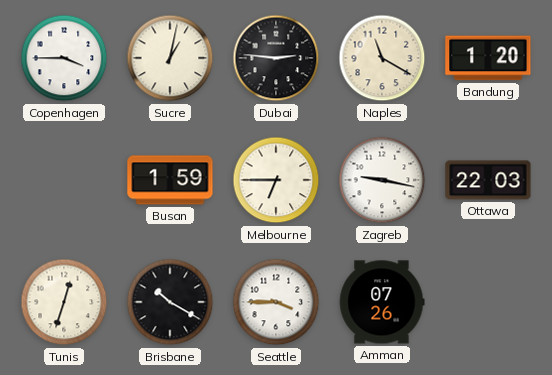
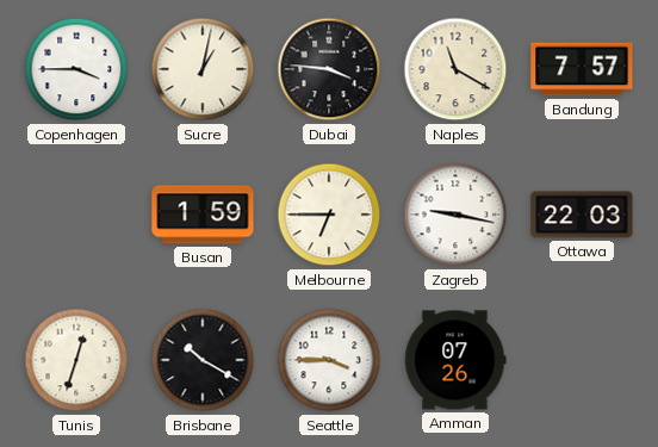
Dubai: 2:46 -> 3:46
Bandung: 1:20 -> 7:57
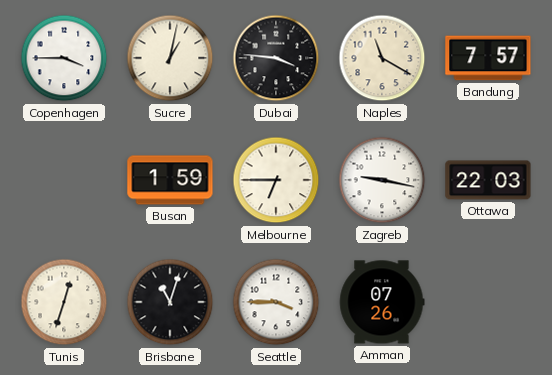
Brisbane: 10:20 -> 11:03
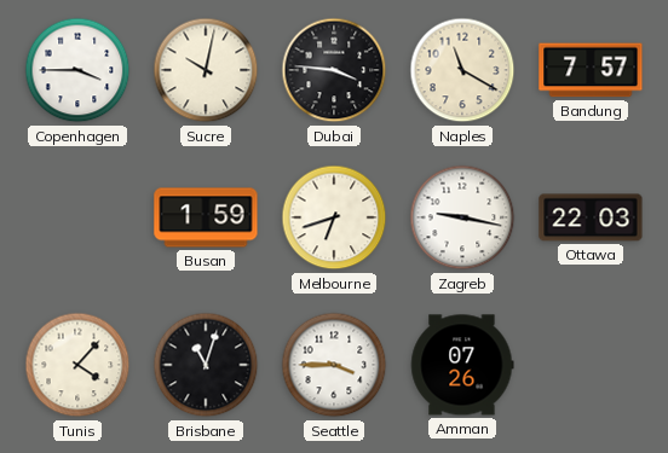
Sucre: 1:02 -> 10:02
Melbourne: 6:45 -> 6:42
Tunis: 12:33 -> 4:07
